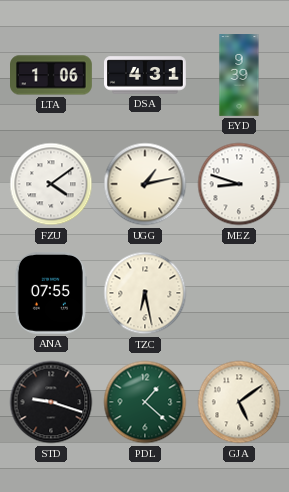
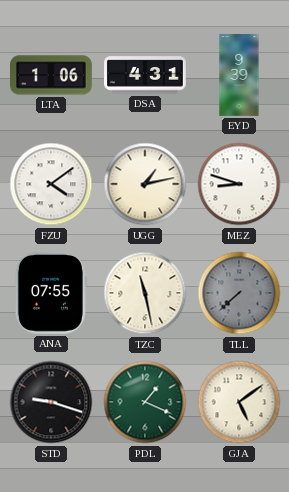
TZC: 6:28 -> 11:28
TLL: none -> 7:38
PDL: 1:22 -> 1:19
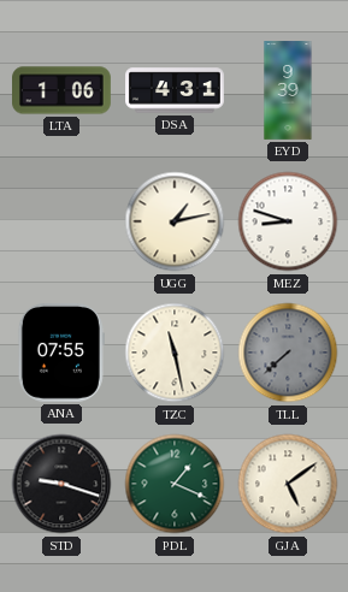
FZU: 4:09 -> none
